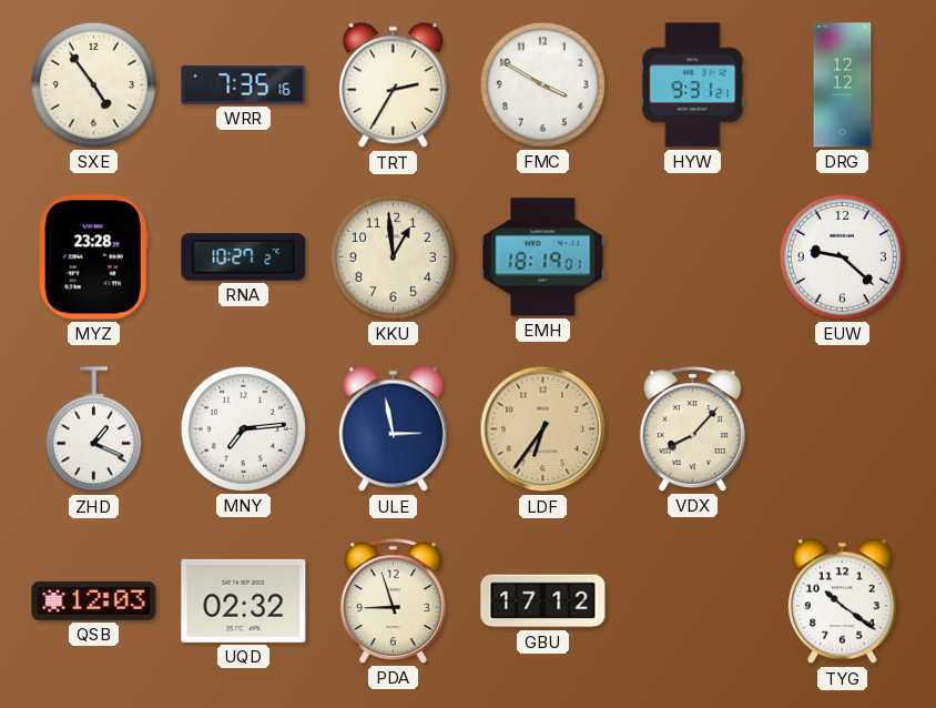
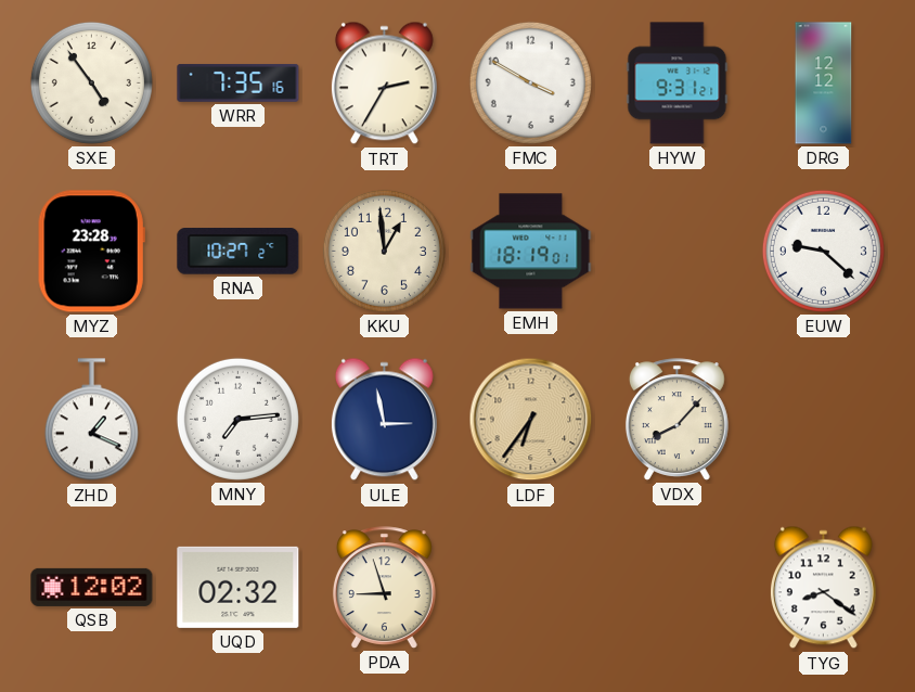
QSB: 12:03 -> 12:02
GBU: 17:12 -> none
TYG: 10:21 -> 8:21
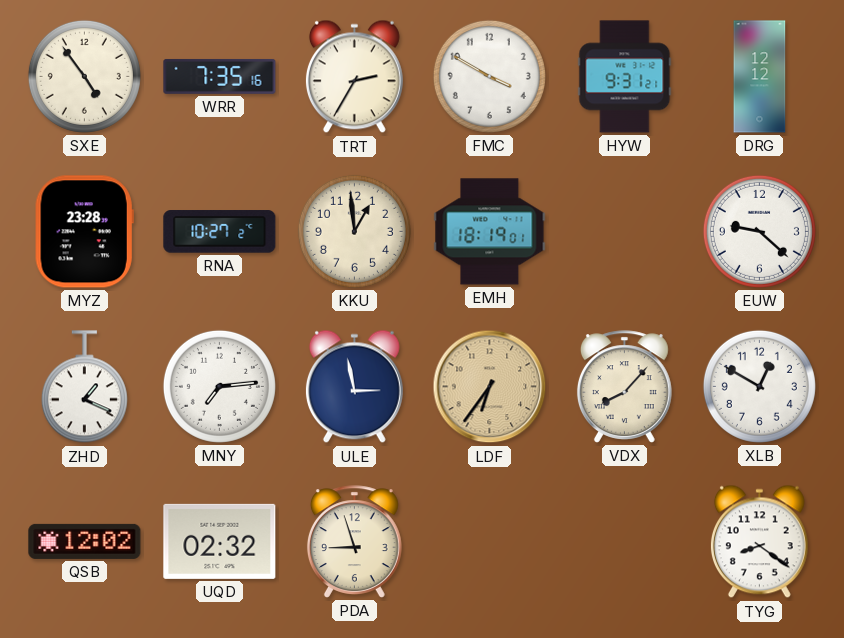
XLB: none -> 12:50
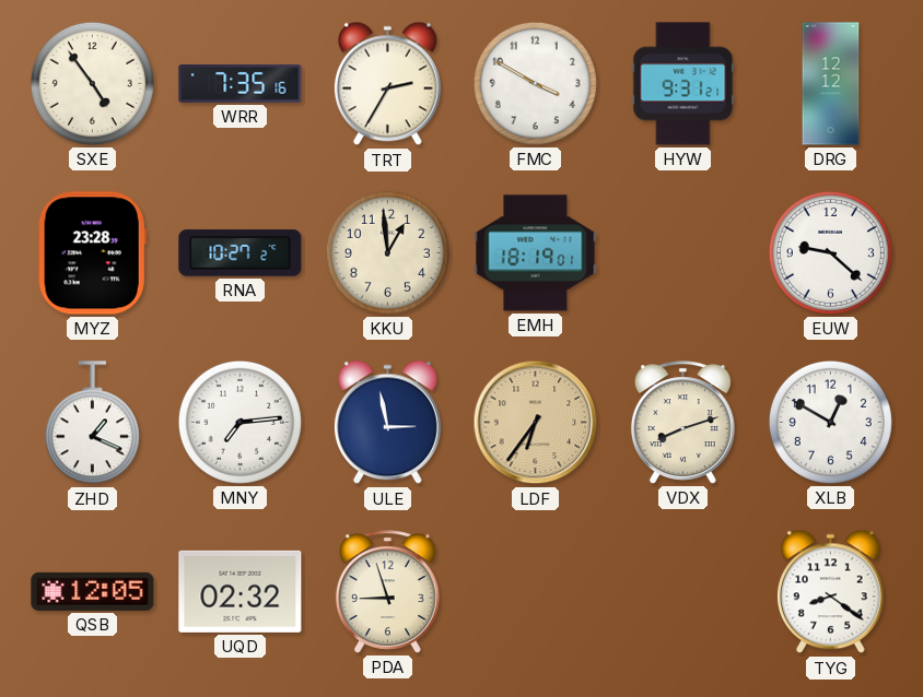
VDX: 8:07 -> 8:12
QSB: 12:02 -> 12:05
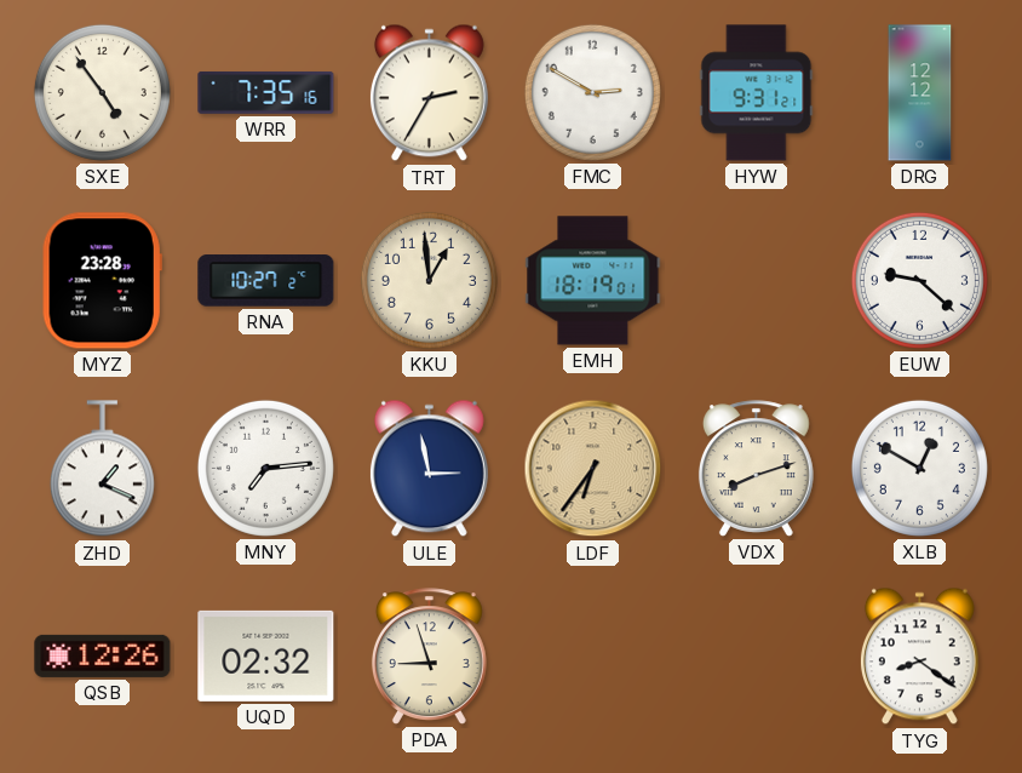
FMC: 3:50 -> 2:50
QSB: 12:05 -> 12:26
